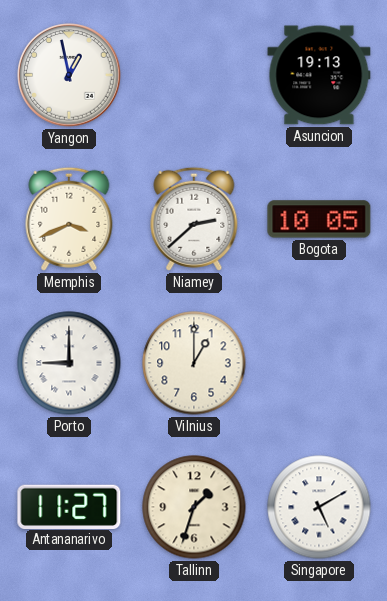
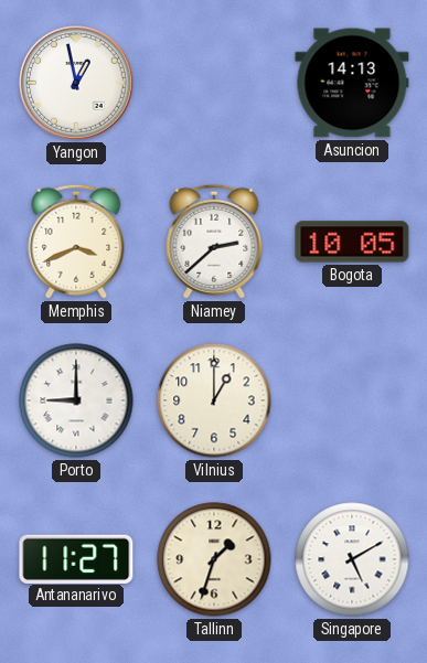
Asuncion: 19:13 -> 14:13
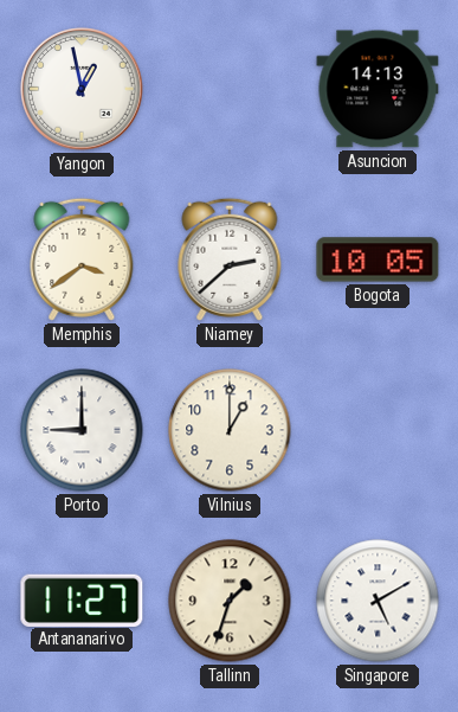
Memphis: 3:41 -> 3:39
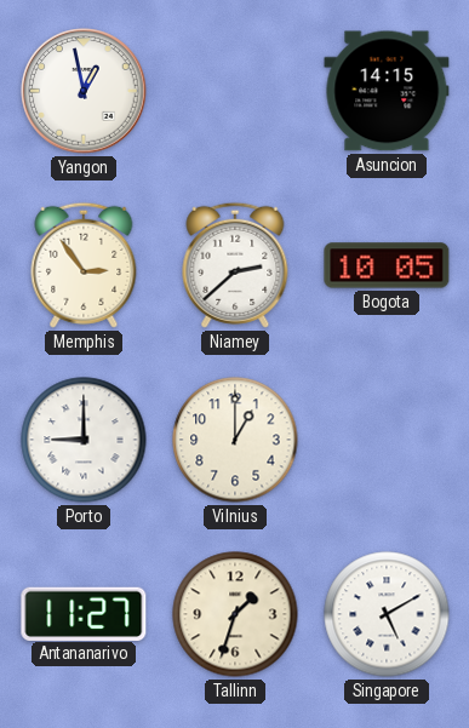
Asuncion: 14:13 -> 14:15
Memphis: 3:39 -> 2:54
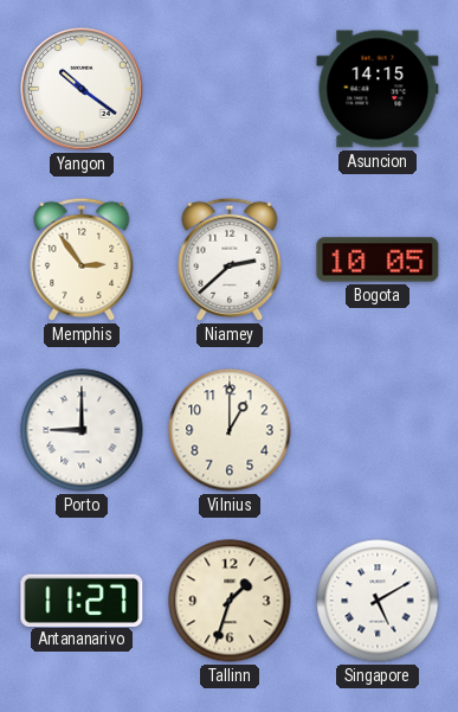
Yangon: 12:58 -> 10:21
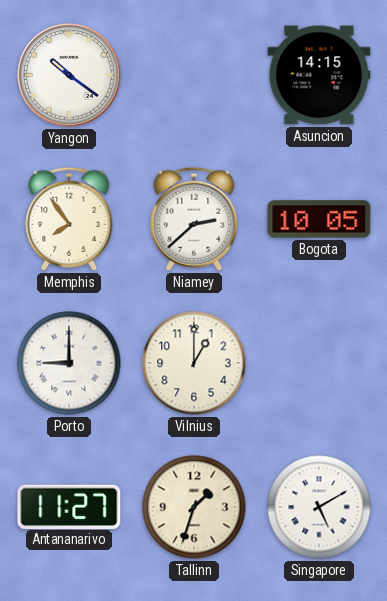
Memphis: 2:54 -> 7:54
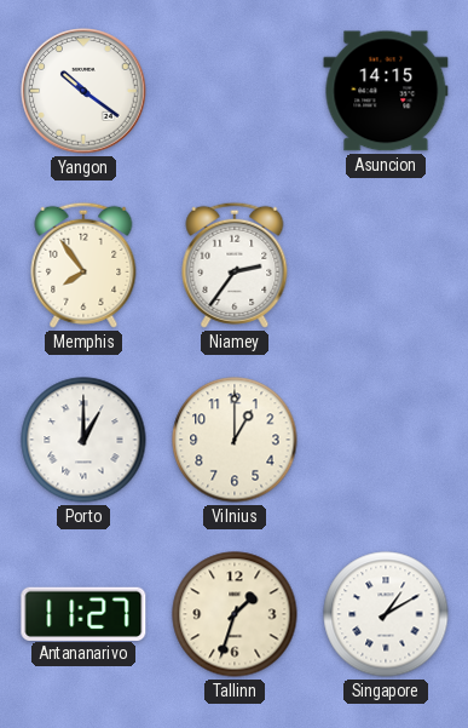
Niamey: 2:38 -> 2:36
Bogota: 10:05 -> none
Porto: 9:00 -> 1:00
Singapore: 5:10 -> 1:10
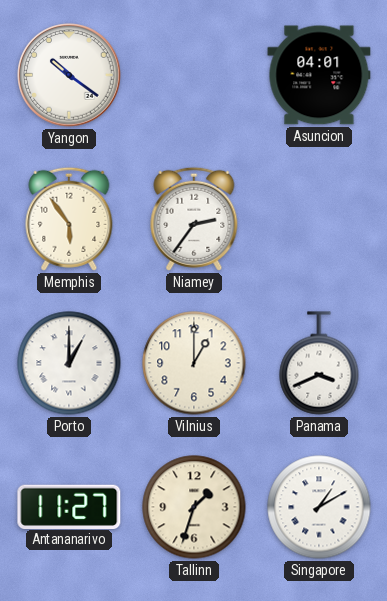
Asuncion: 14:15 -> 04:01
Memphis: 7:54 -> 5:54
Panama: none -> 3:41
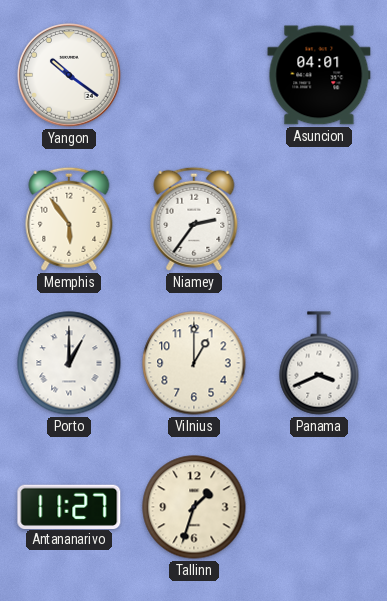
Singapore: 1:10 -> none
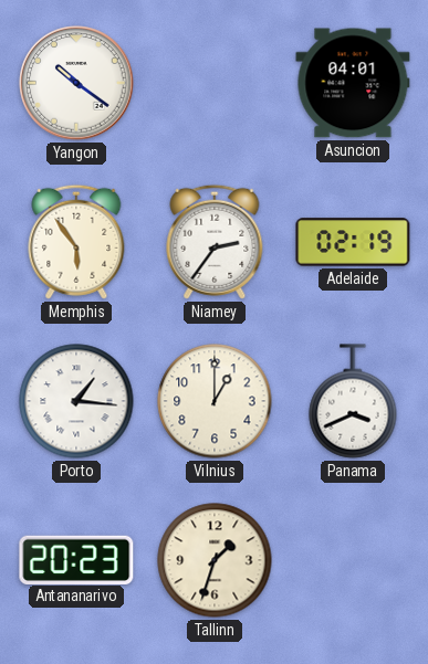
Adelaide: none -> 02:19
Porto: 1:00 -> 1:16
Antananarivo: 11:27 -> 20:23
